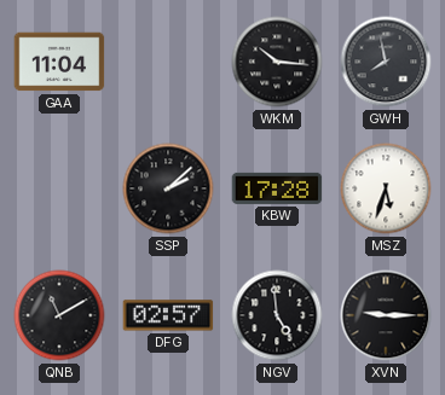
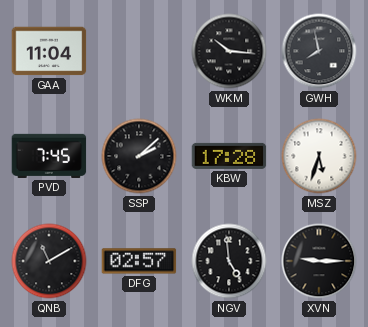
PVD: none -> 7:45
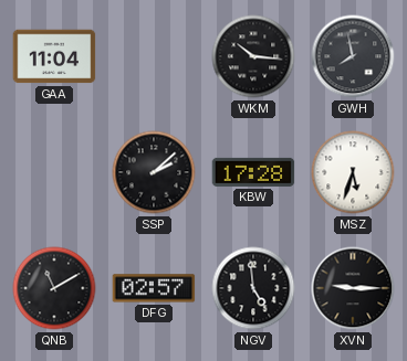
PVD: 7:45 -> none
